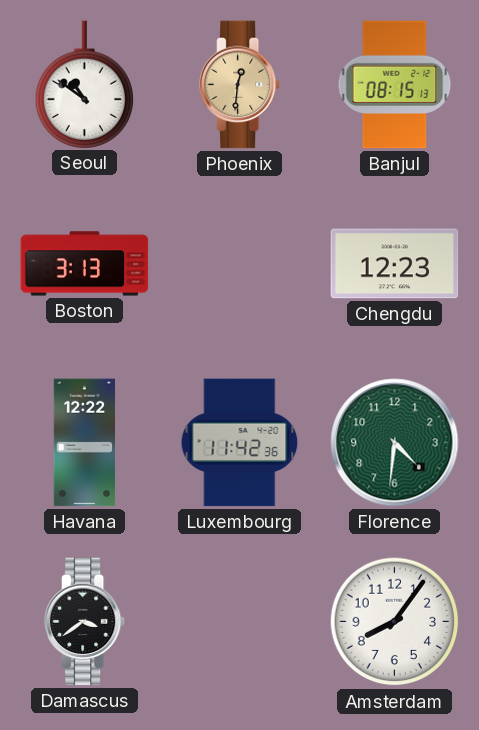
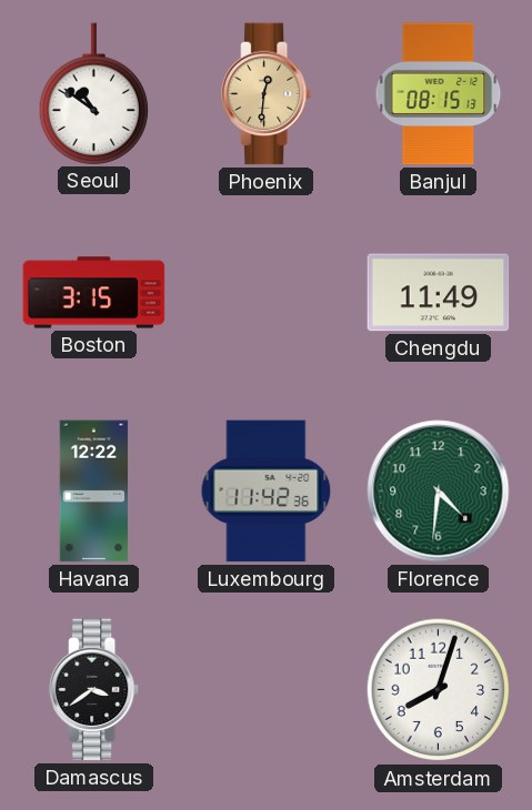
Boston: 3:13 -> 3:15
Chengdu: 12:23 -> 11:49
Amsterdam: 8:06 -> 8:03
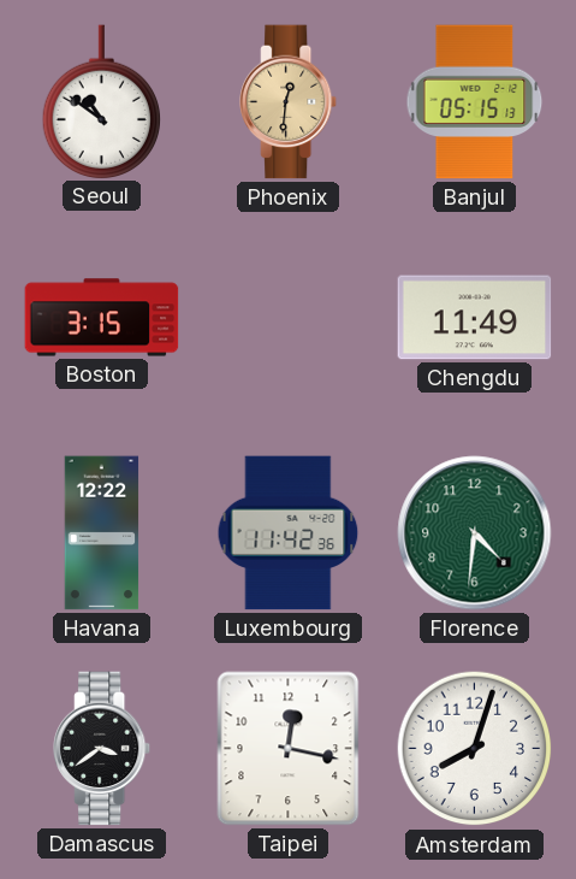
Banjul: 08:15 -> 05:15
Taipei: none -> 12:17
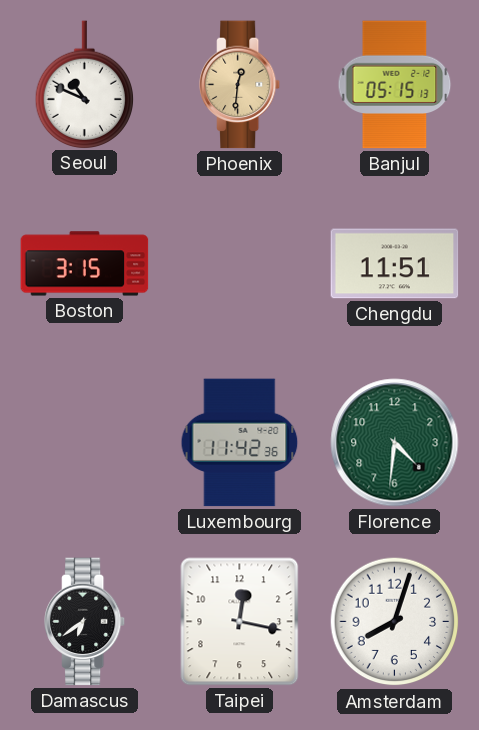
Seoul: 10:51 -> 10:49
Chengdu: 11:49 -> 11:51
Havana: 12:22 -> none
Damascus: 3:39 -> 6:39
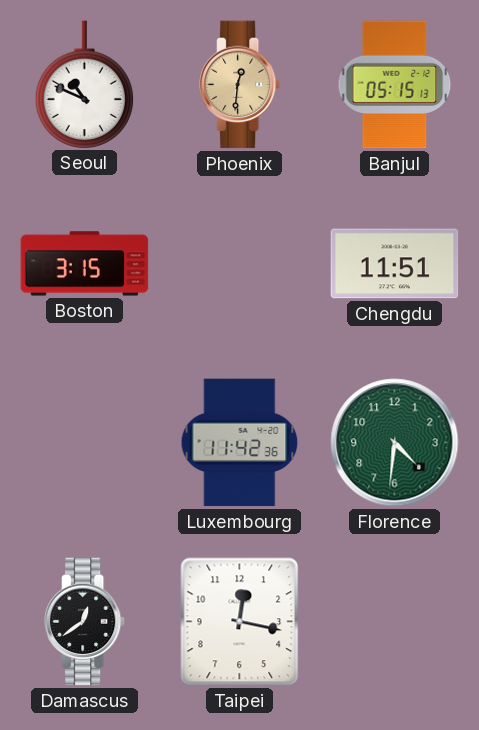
Damascus: 6:39 -> 12:39
Amsterdam: 8:03 -> none
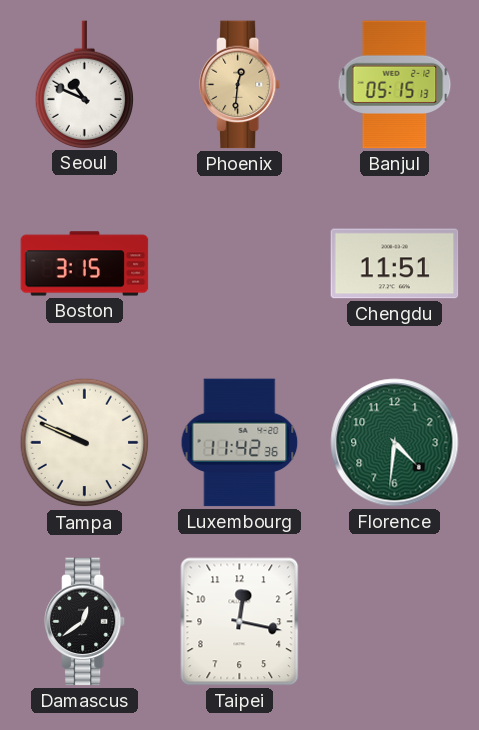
Tampa: none -> 9:49
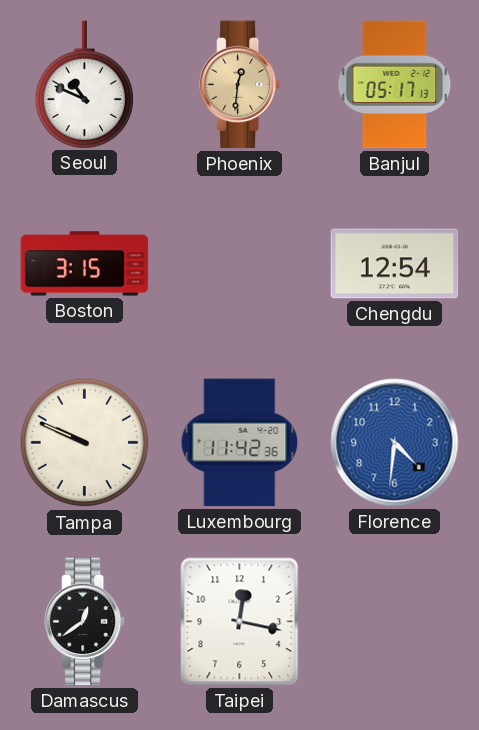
Banjul: 05:15 -> 05:17
Chengdu: 11:51 -> 12:54
Florence dial: green -> blue
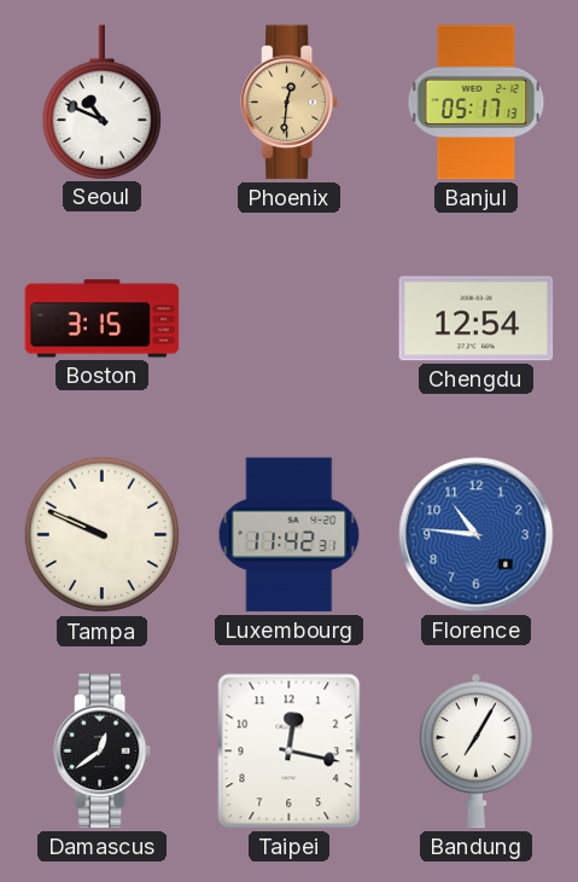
Luxembourg: 11:42:36 -> 11:42:31
Florence: 4:31 -> 10:46
Bandung: none -> 7:05
